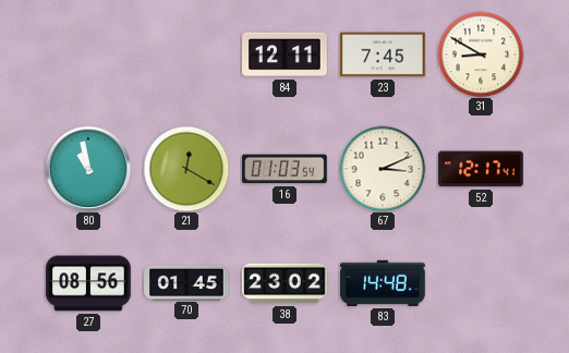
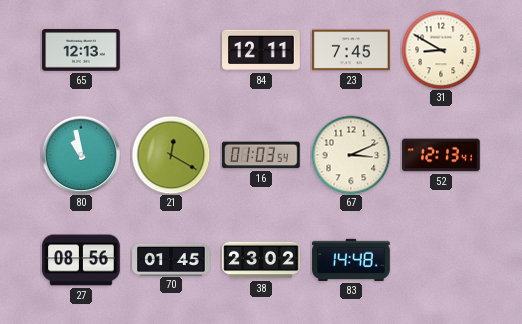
65: none -> 12:13
52: 12:17 -> 12:13
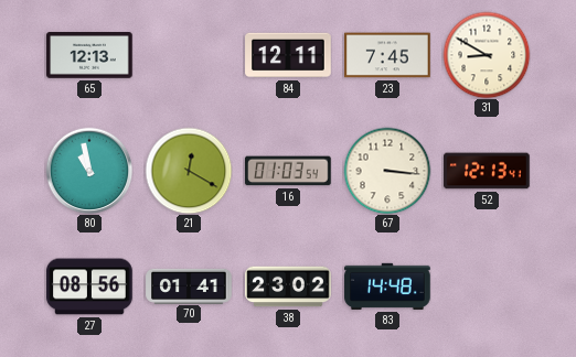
67: 3:11 -> 3:16
70: 01:45 -> 01:41
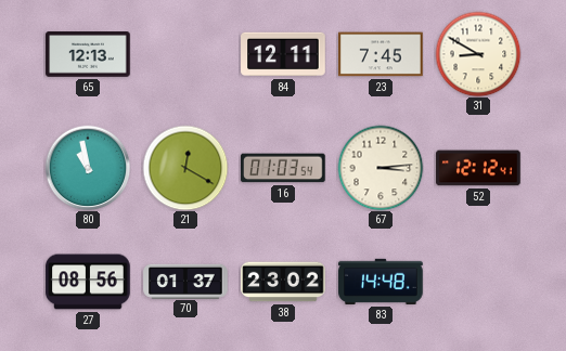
67: 3:16 -> 3:14
52: 12:13 -> 12:12
70: 01:41 -> 01:37
